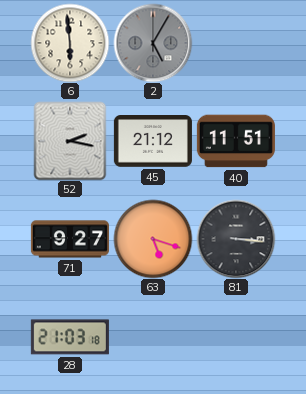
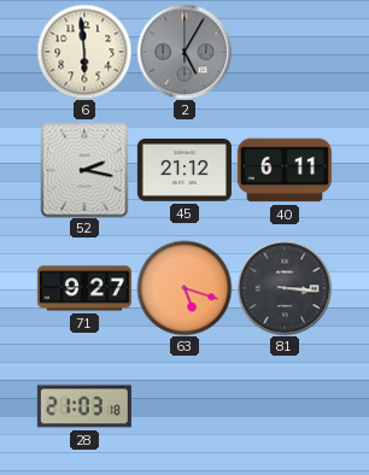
40: 11:51 -> 6:11
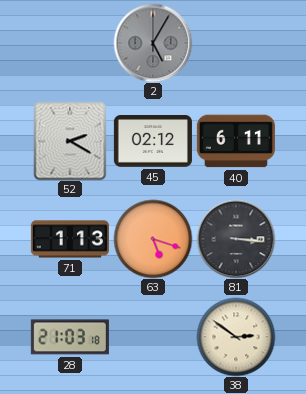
6: 5:59 -> none
52: 2:17 -> 2:20
45: 21:12 -> 02:12
71: 9:27 -> 1:13
38: none -> 2:51
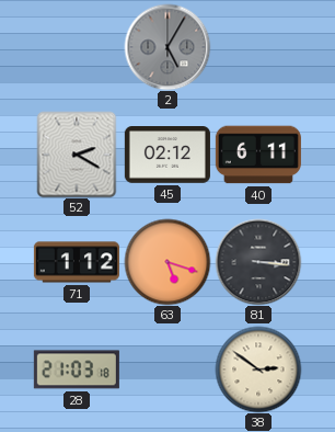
71: 1:13 -> 1:12
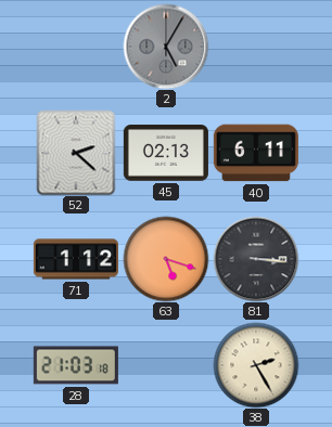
52: 2:20 -> 2:22
45: 02:12 -> 02:13
38: 2:51 -> 2:25
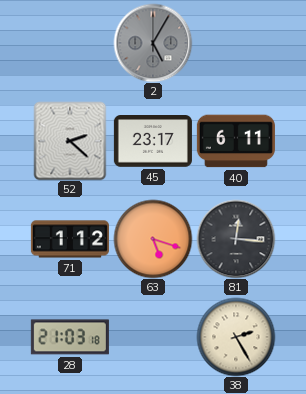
45: 02:13 -> 23:17
81: 3:16 -> 12:16
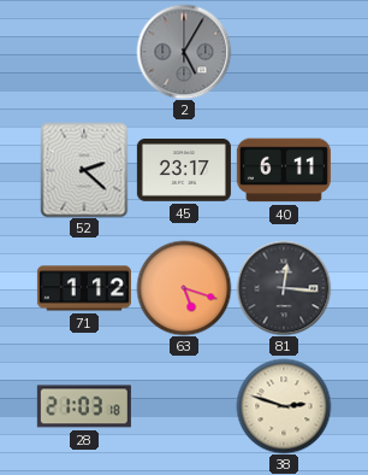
38: 2:25 -> 2:48
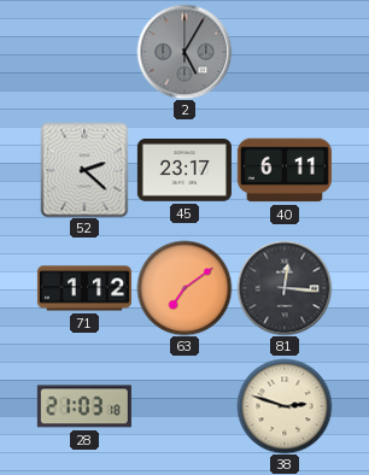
63: 5:18 -> 7:09
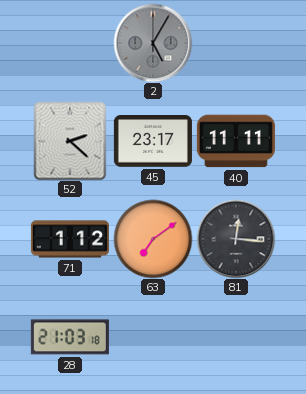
40: 6:11 -> 11:11
38: 2:48 -> none
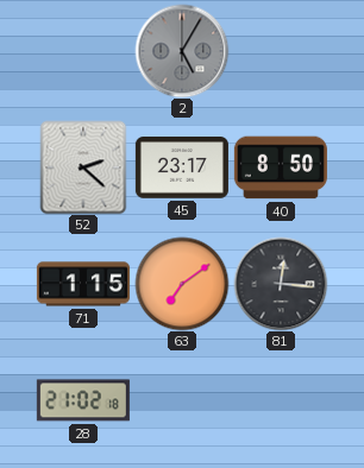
40: 11:11 -> 8:50
71: 1:12 -> 1:15
28: 21:03 -> 21:02
